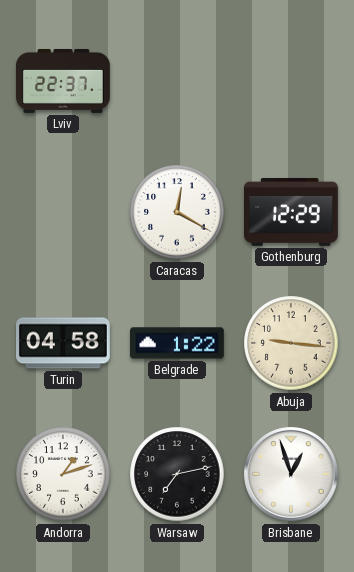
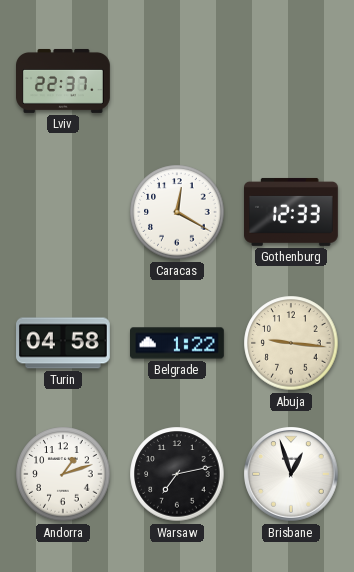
Gothenburg: 12:29 -> 12:33
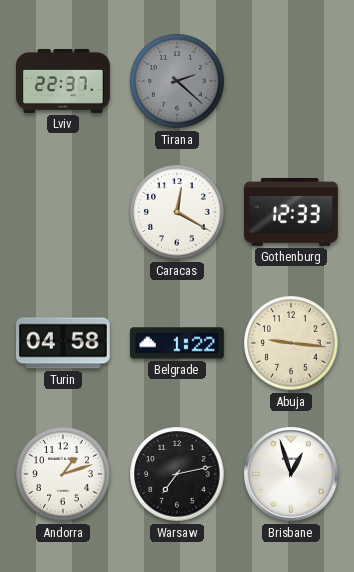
Tirana: none -> 2:22
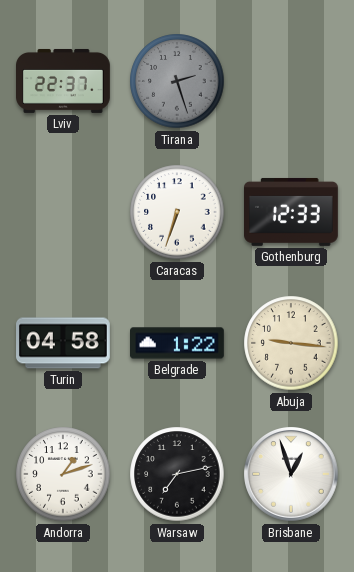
Tirana: 2:22 -> 2:27
Caracas: 12:20 -> 6:33
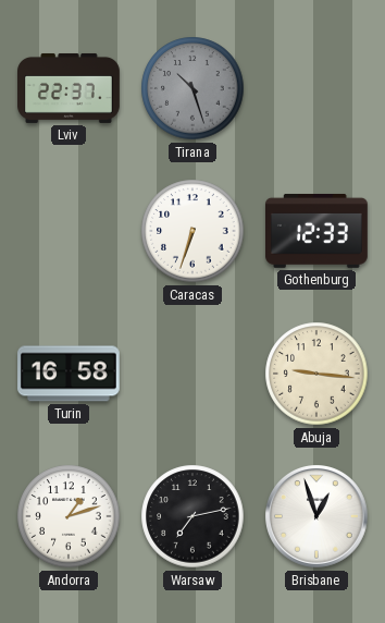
Tirana: 2:27 -> 10:27
Turin: 04:58 -> 16:58
Belgrade: 1:22 -> none
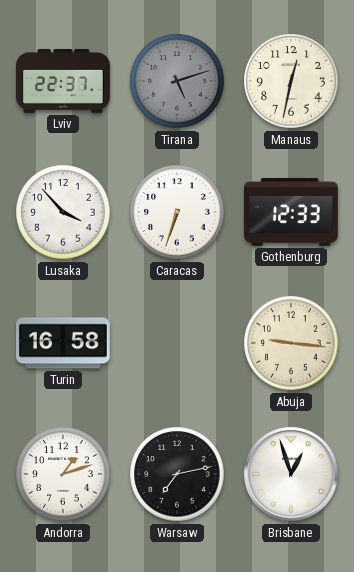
Tirana: 10:27 -> 5:12
Manaus: none -> 12:32
Lusaka: none -> 3:53
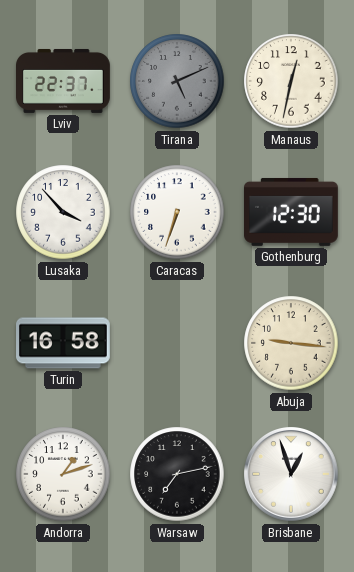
Tirana: 5:12 -> 5:11
Gothenburg: 12:33 -> 12:30
